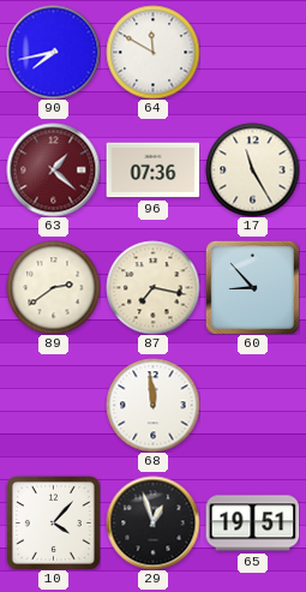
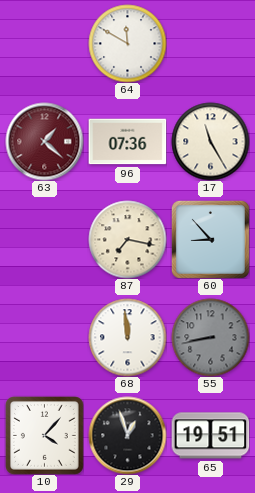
90: 7:43 -> none
89: 2:39 -> none
55: none -> 8:43
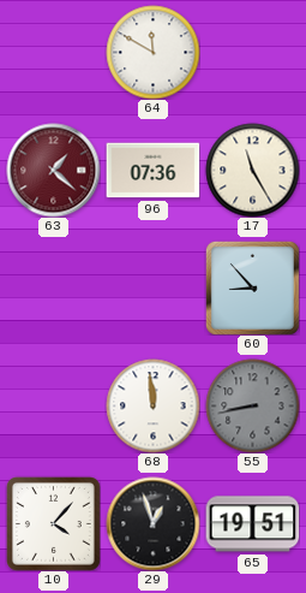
87: 7:17 -> none
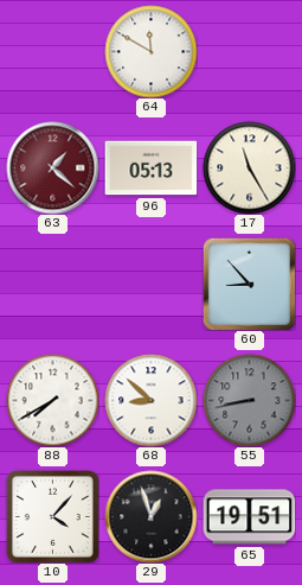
96: 07:36 -> 05:13
88: none -> 7:40
68: 11:59 -> 8:52
